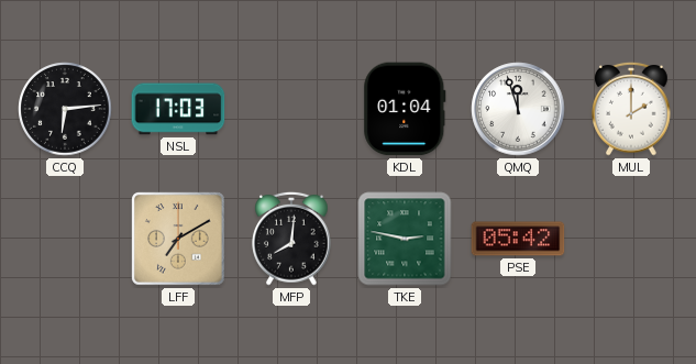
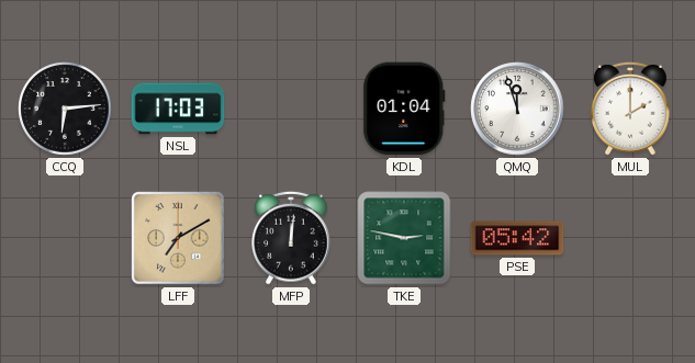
MFP: 8:01 -> 12:01
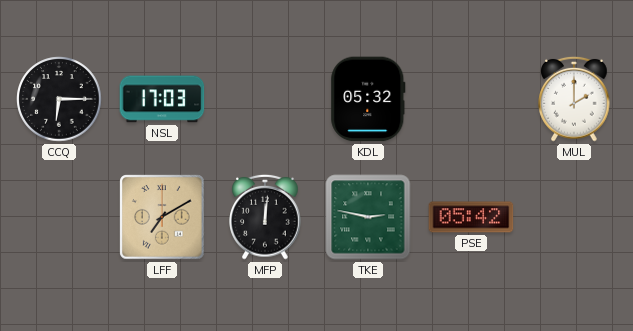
CCQ: 6:14 -> 6:15
KDL: 01:04 -> 05:32
QMQ: 11:57 -> none
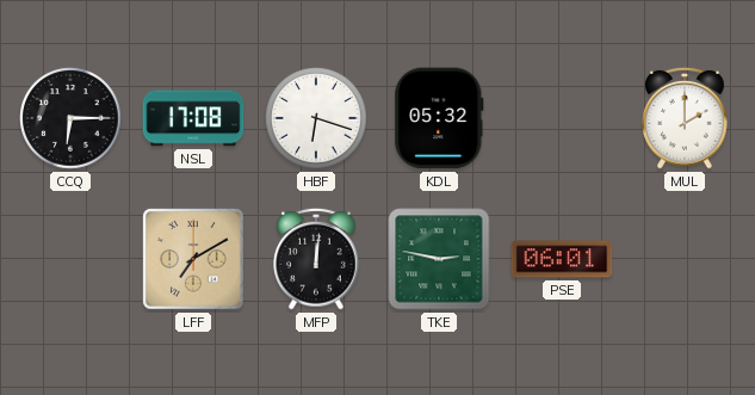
NSL: 17:03 -> 17:08
HBF: none -> 6:18
PSE: 05:42 -> 06:01
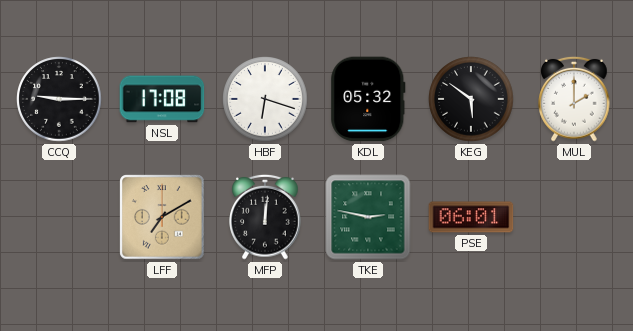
CCQ: 6:15 -> 9:15
KEG: none -> 5:51
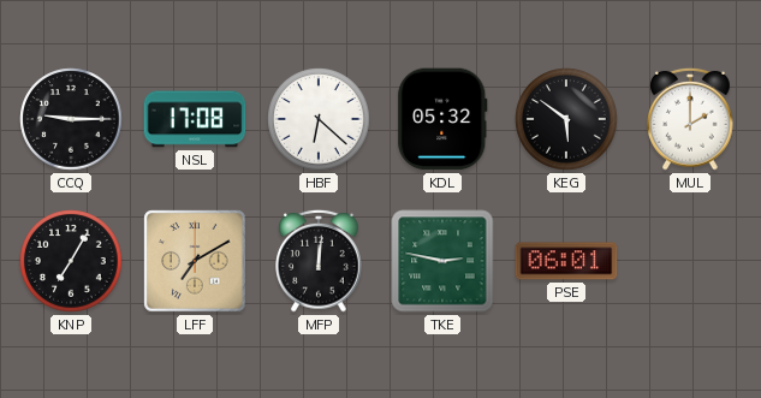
HBF: 6:18 -> 6:22
KNP: none -> 7:05
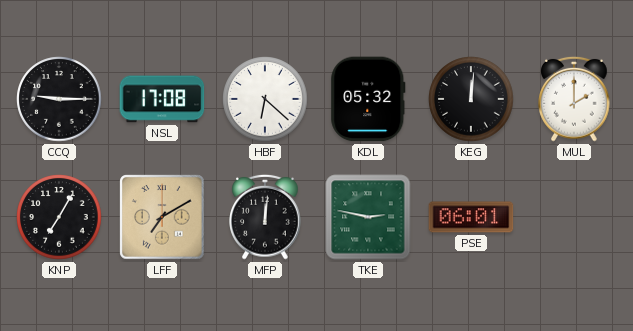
KEG: 5:51 -> 12:01
